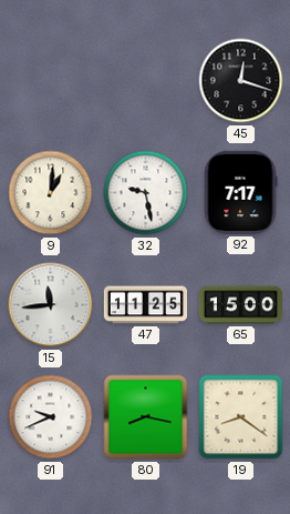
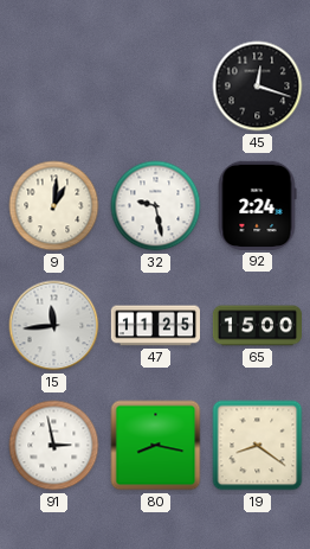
92: 7:17 -> 2:24
91: 9:41 -> 2:58
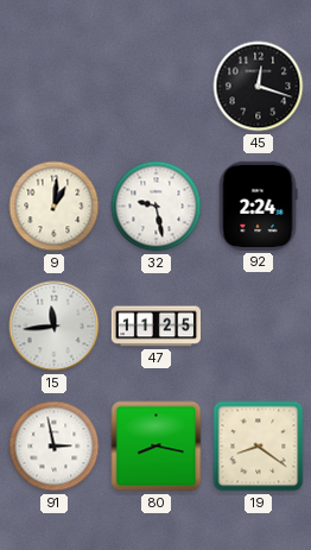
65: 15:00 -> none
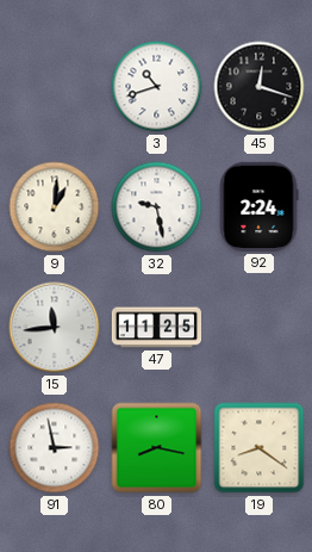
3: none -> 10:42
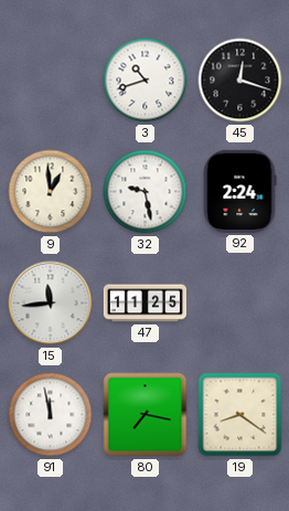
9: 1:01 -> 12:59
91: 2:58 -> 11:58
80: 8:17 -> 7:17
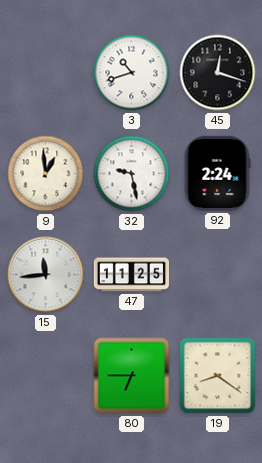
91: 11:58 -> none
80: 7:17 -> 6:45
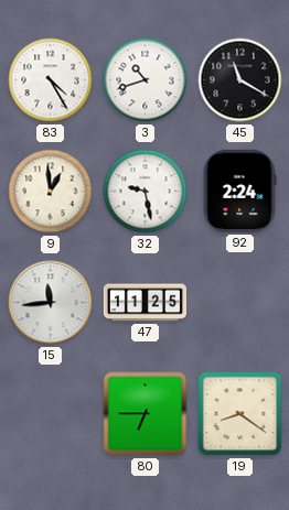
83: none -> 4:25
45: 12:18 -> 11:20
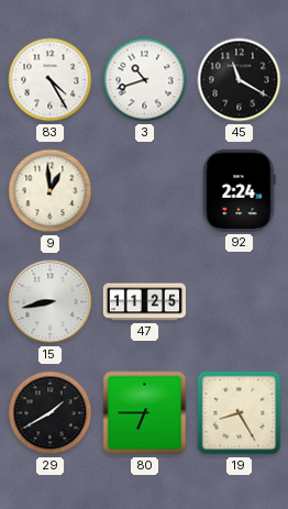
32: 9:28 -> none
15: 11:44 -> 8:43
29: none -> 1:40
19: 8:21 -> 8:25
